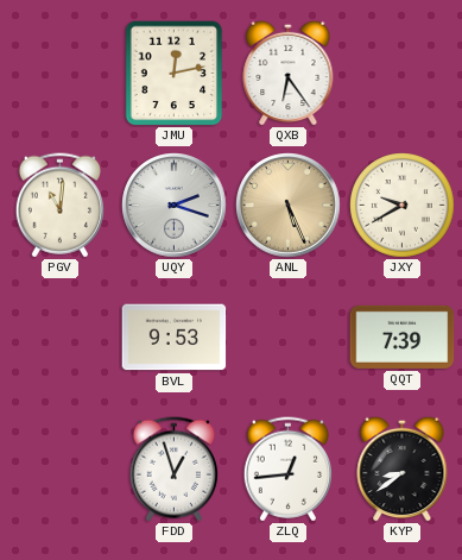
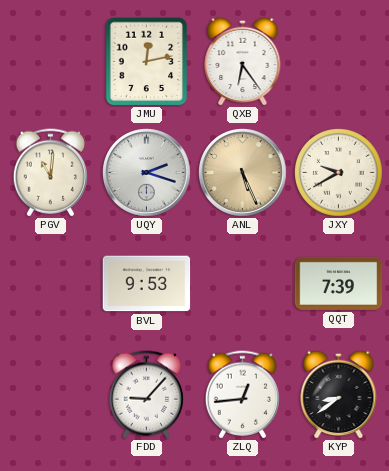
FDD: 12:57 -> 9:07
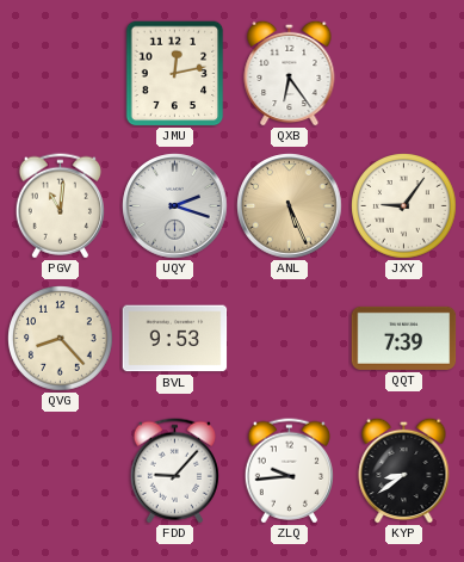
JXY: 9:40 -> 9:06
QVG: none -> 8:23
ZLQ: 12:44 -> 9:44
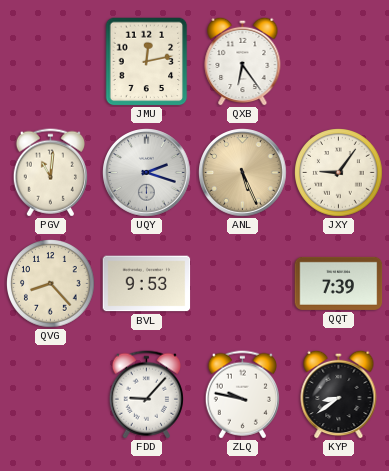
ZLQ: 9:44 -> 9:47
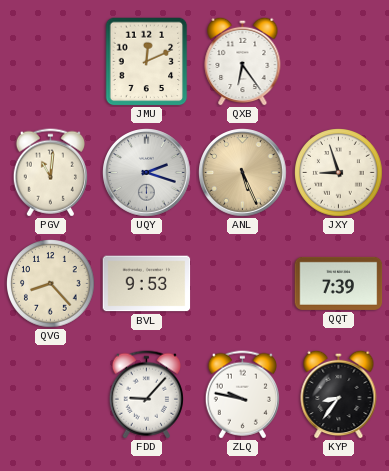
JMU: 12:13 -> 12:11
JXY: 9:06 -> 8:57
KYP: 8:39 -> 8:36
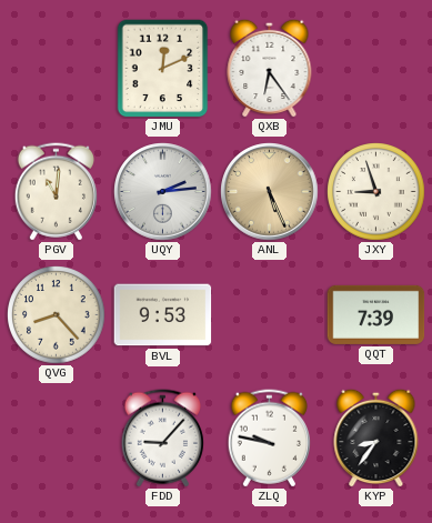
UQY: 2:18 -> 2:14
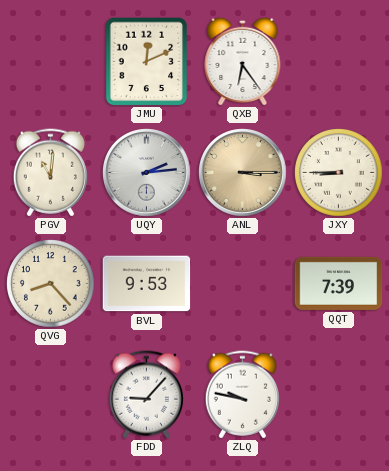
ANL: 5:26 -> 3:15
JXY: 8:57 -> 8:45
KYP: 8:36 -> none
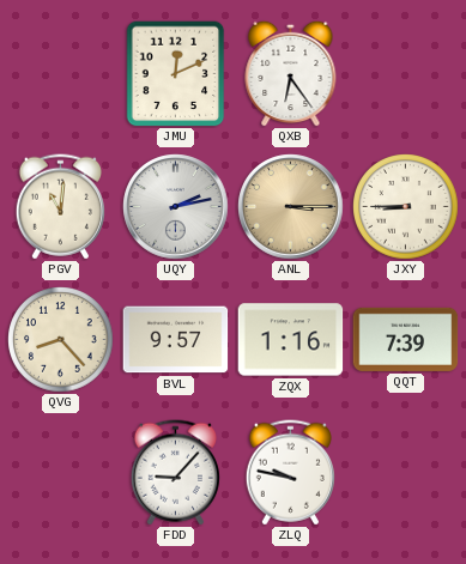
UQY: 2:14 -> 2:13
BVL: 9:53 -> 9:57
ZQX: none -> 1:16
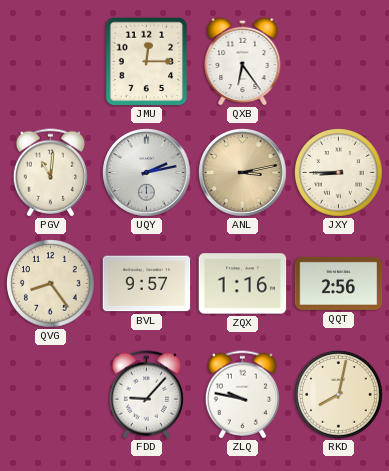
JMU: 12:11 -> 12:15
ANL: 3:15 -> 3:13
QVG: 8:23 -> 8:24
QQT: 7:39 -> 2:56
RKD: none -> 8:02
